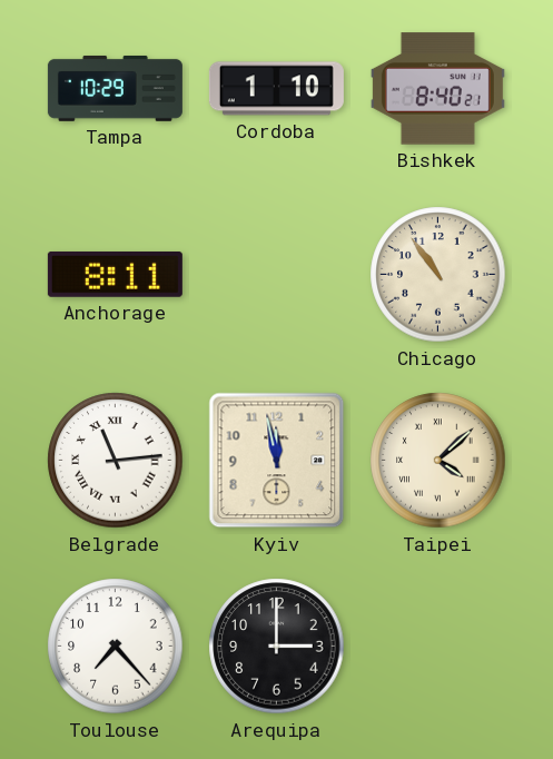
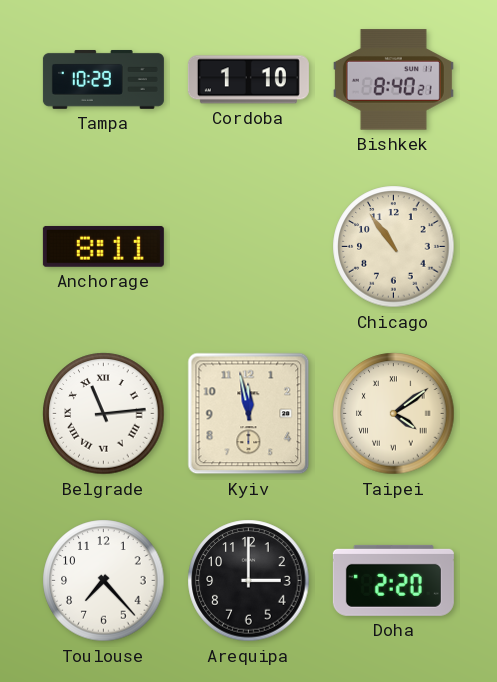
Taipei: 4:08 -> 4:09
Doha: none -> 2:20
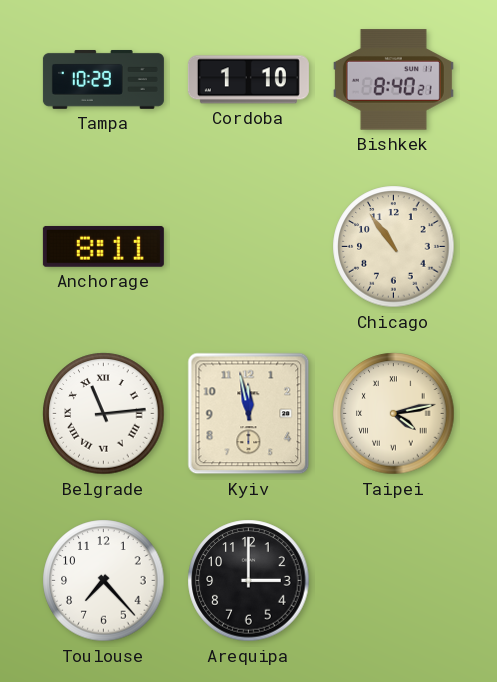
Taipei: 4:09 -> 4:13
Doha: 2:20 -> none
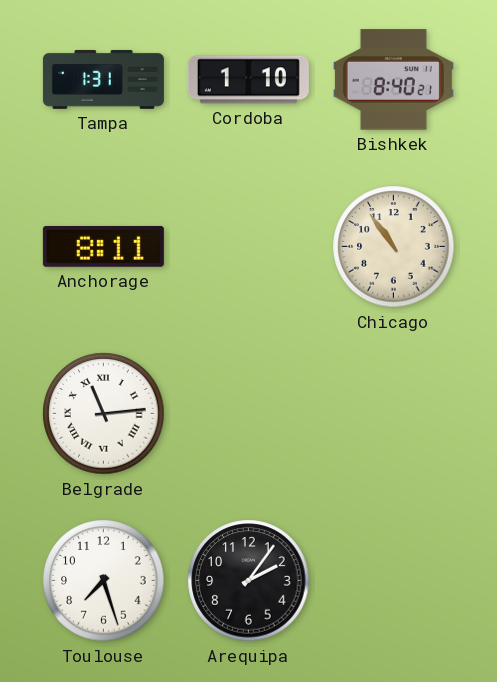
Tampa: 10:29 -> 1:31
Kyiv: 11:58 -> none
Taipei: 4:13 -> none
Toulouse: 7:23 -> 7:27
Arequipa: 3:00 -> 2:06
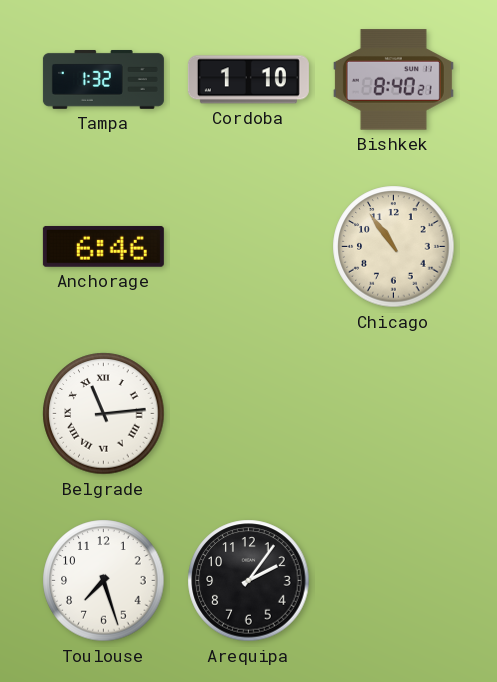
Tampa: 1:31 -> 1:32
Anchorage: 8:11 -> 6:46
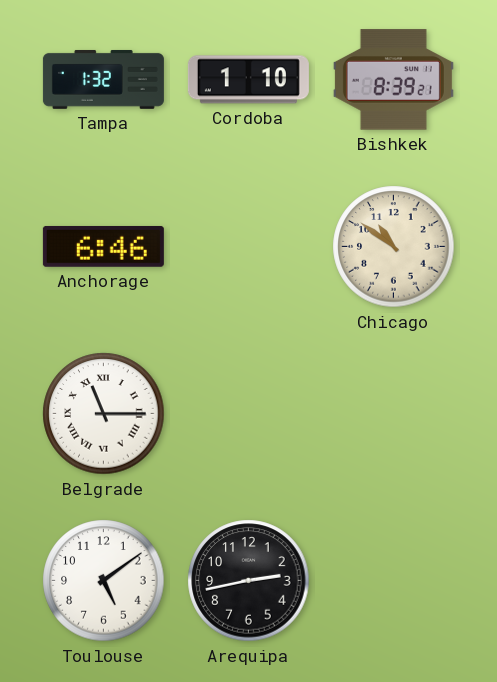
Bishkek: 8:40 -> 8:39
Chicago: 10:54 -> 10:51
Belgrade: 11:14 -> 11:15
Toulouse: 7:27 -> 5:09
Arequipa: 2:06 -> 2:43
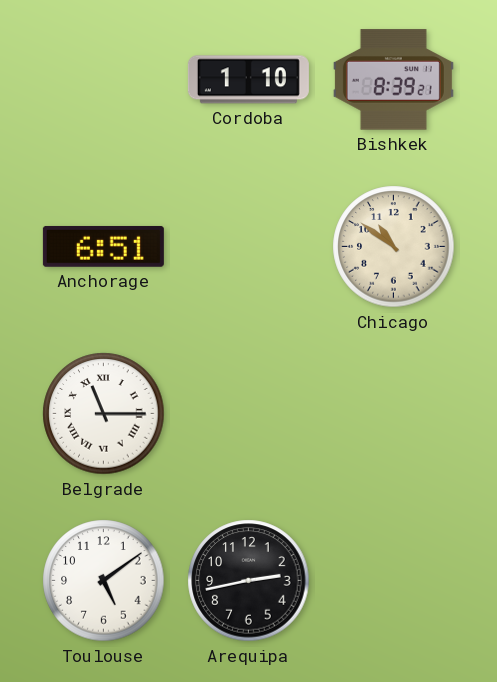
Tampa: 1:32 -> none
Anchorage: 6:46 -> 6:51
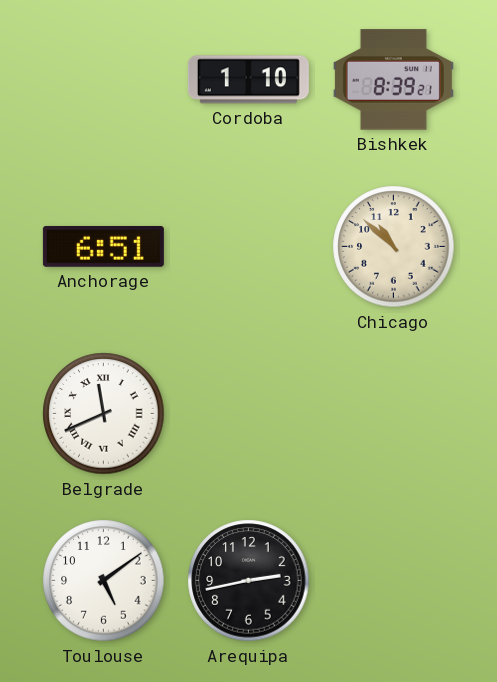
Chicago: 10:51 -> 10:52
Belgrade: 11:15 -> 11:41
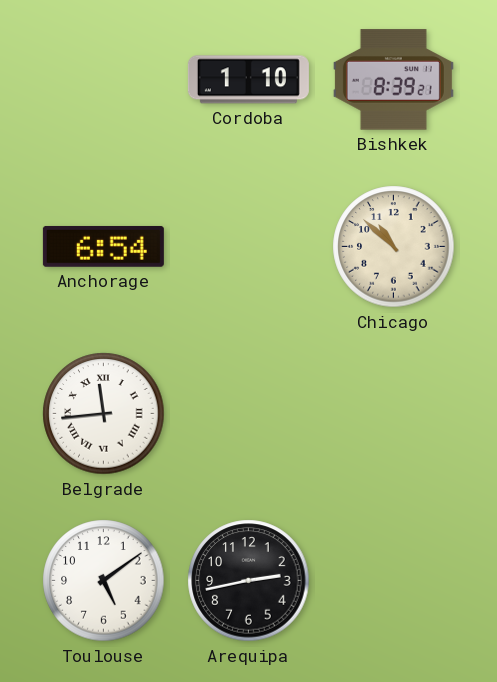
Anchorage: 6:51 -> 6:54
Belgrade: 11:41 -> 11:44
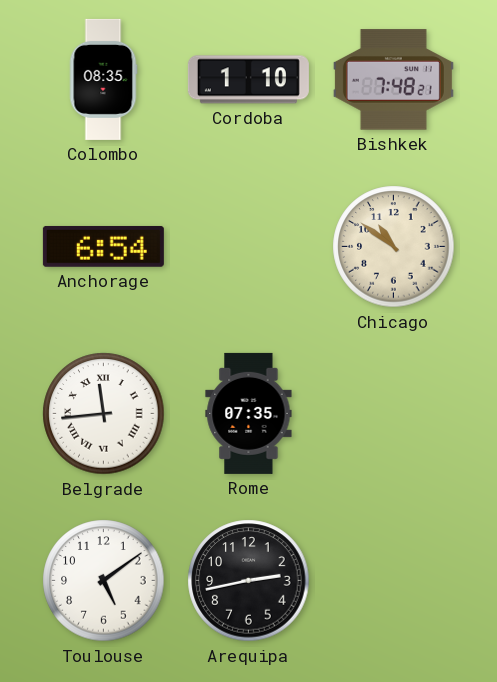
Colombo: none -> 08:35
Bishkek: 8:39 -> 7:48
Chicago: 10:52 -> 10:51
Rome: none -> 07:35
